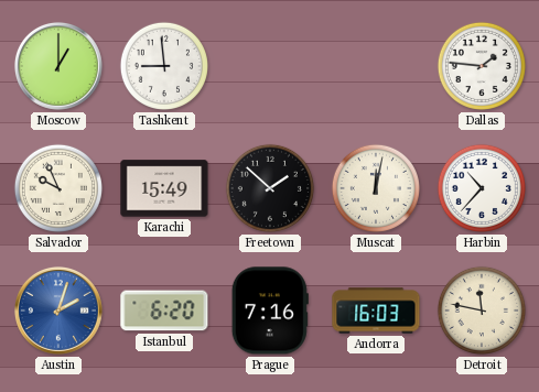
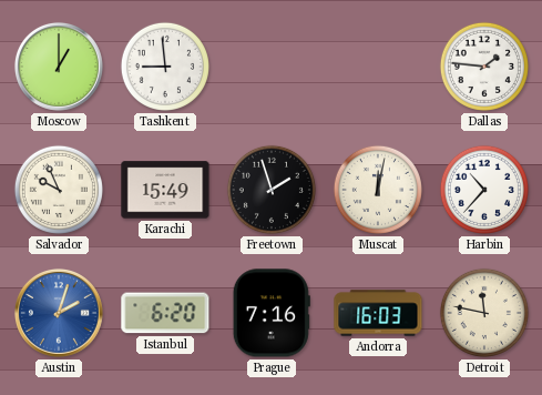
Freetown: 1:52 -> 1:57
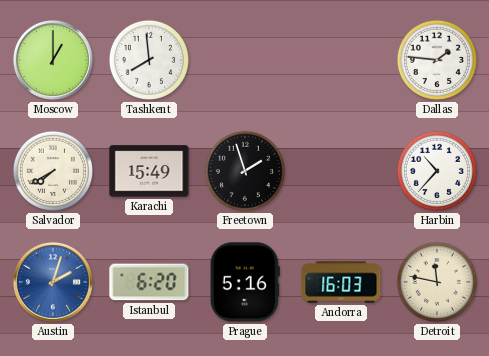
Tashkent: 8:59 -> 7:59
Salvador: 9:56 -> 7:40
Muscat: 12:02 -> none
Prague: 7:16 -> 5:16
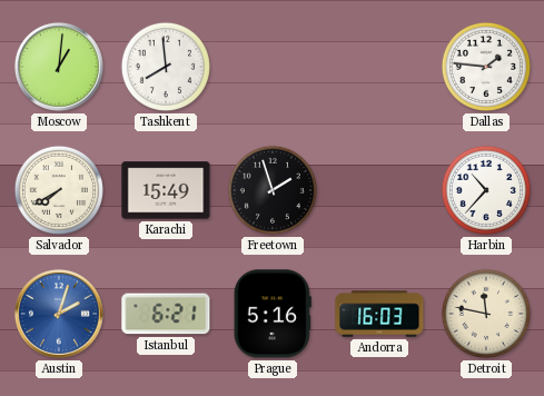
Moscow: 1:00 -> 1:01
Istanbul: 6:20 -> 6:21
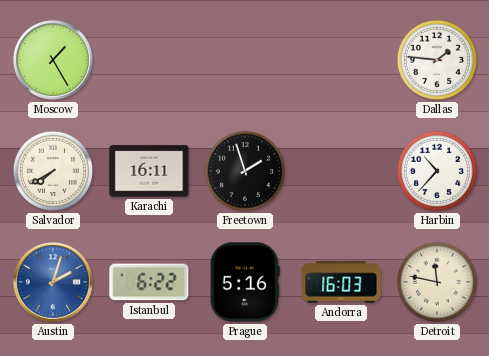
Moscow: 1:01 -> 1:25
Tashkent: 7:59 -> none
Karachi: 15:49 -> 16:11
Istanbul: 6:21 -> 6:22
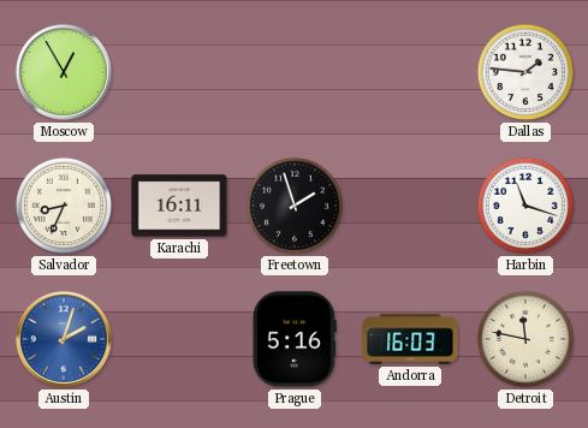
Moscow: 1:25 -> 12:55
Salvador: 7:40 -> 8:34
Harbin: 10:37 -> 11:18
Istanbul: 6:22 -> none
